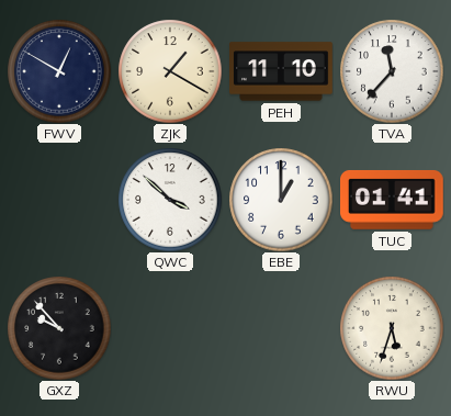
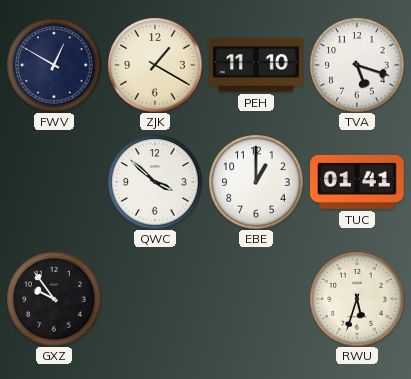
TVA: 11:37 -> 5:18
GXZ: 9:53 -> 9:54
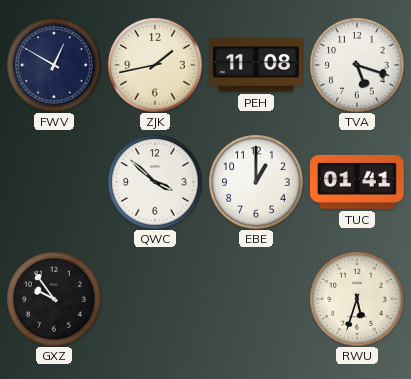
ZJK: 1:20 -> 1:43
PEH: 11:10 -> 11:08
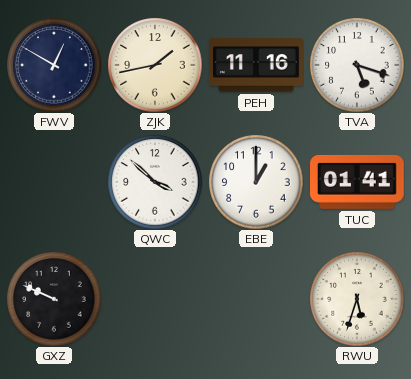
PEH: 11:08 -> 11:16
GXZ: 9:54 -> 9:49
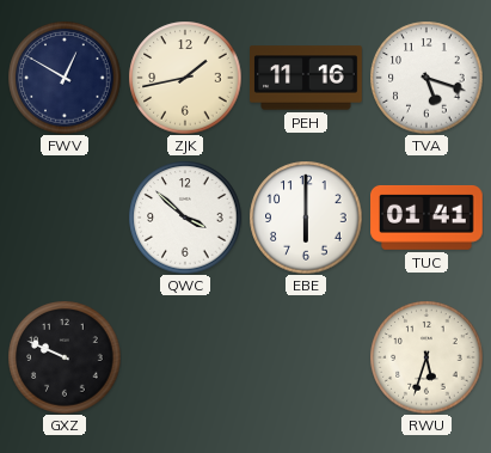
EBE: 1:00 -> 6:00
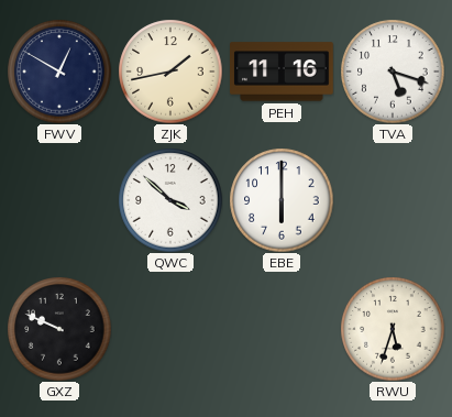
TUC: 01:41 -> none
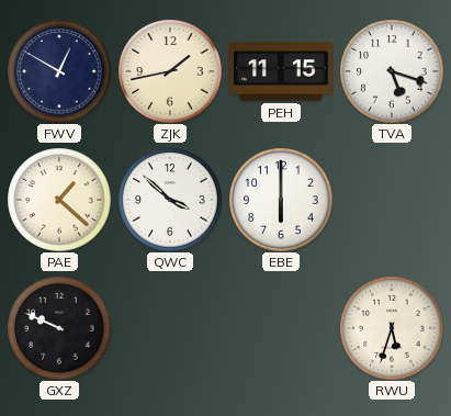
PEH: 11:16 -> 11:15
PAE: none -> 1:22
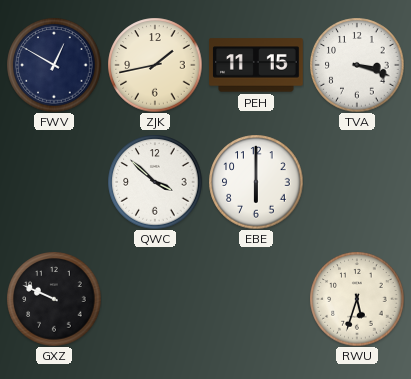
TVA: 5:18 -> 3:18
PAE: 1:22 -> none
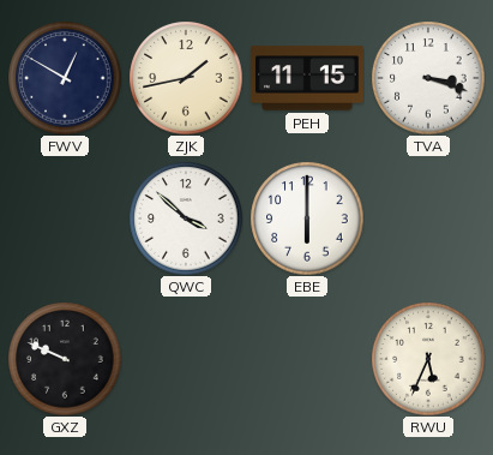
RWU: 5:33 -> 5:34
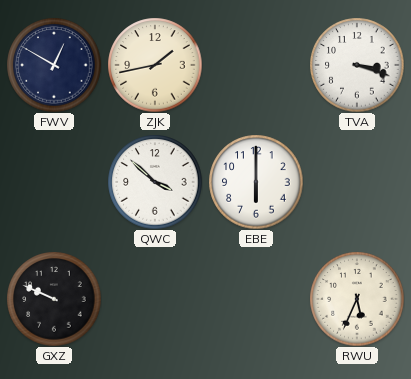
PEH: 11:15 -> none
